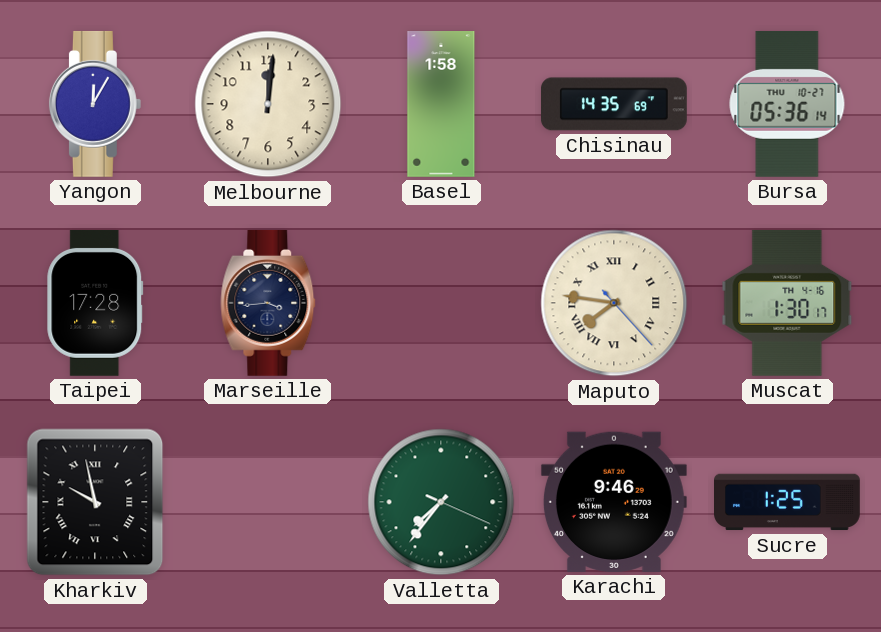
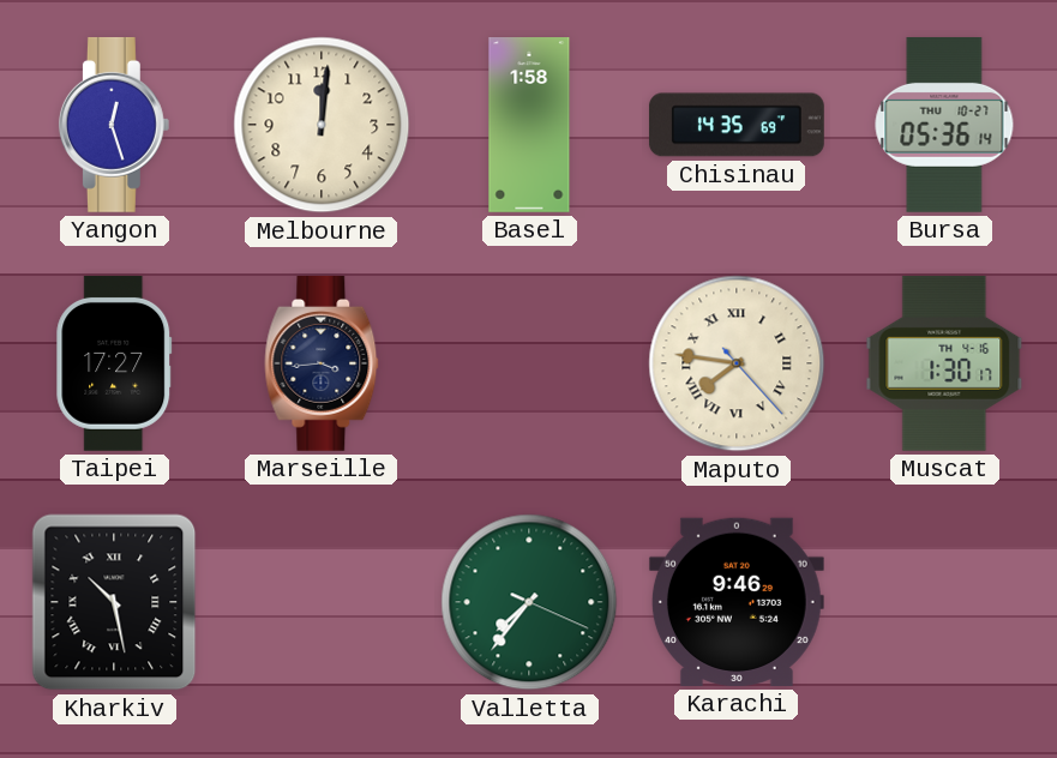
Yangon: 12:05 -> 12:27
Taipei: 17:28 -> 17:27
Kharkiv: 9:58 -> 10:28
Sucre: 1:25 -> none
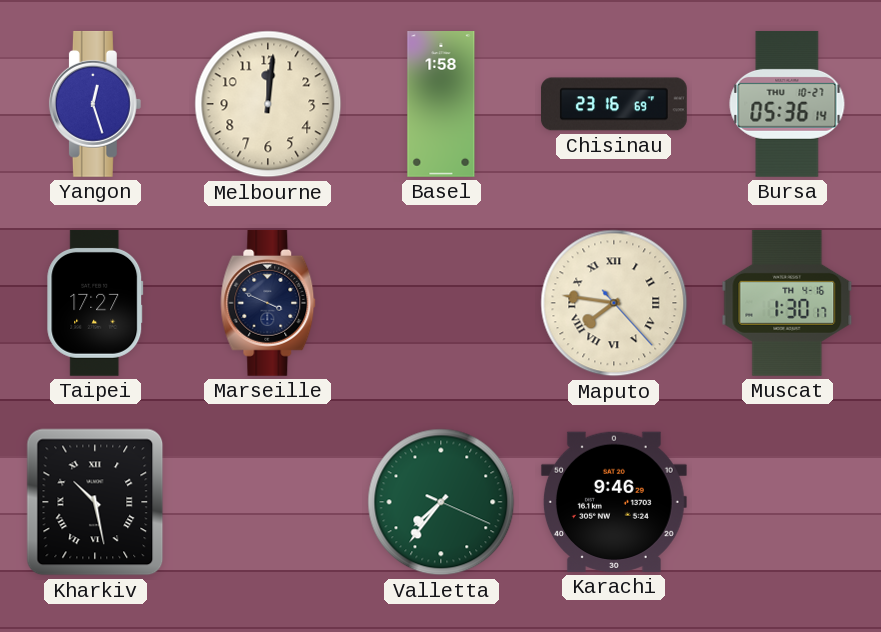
Chisinau: 14:35 -> 23:16
Marseille: 3:44 -> 3:49
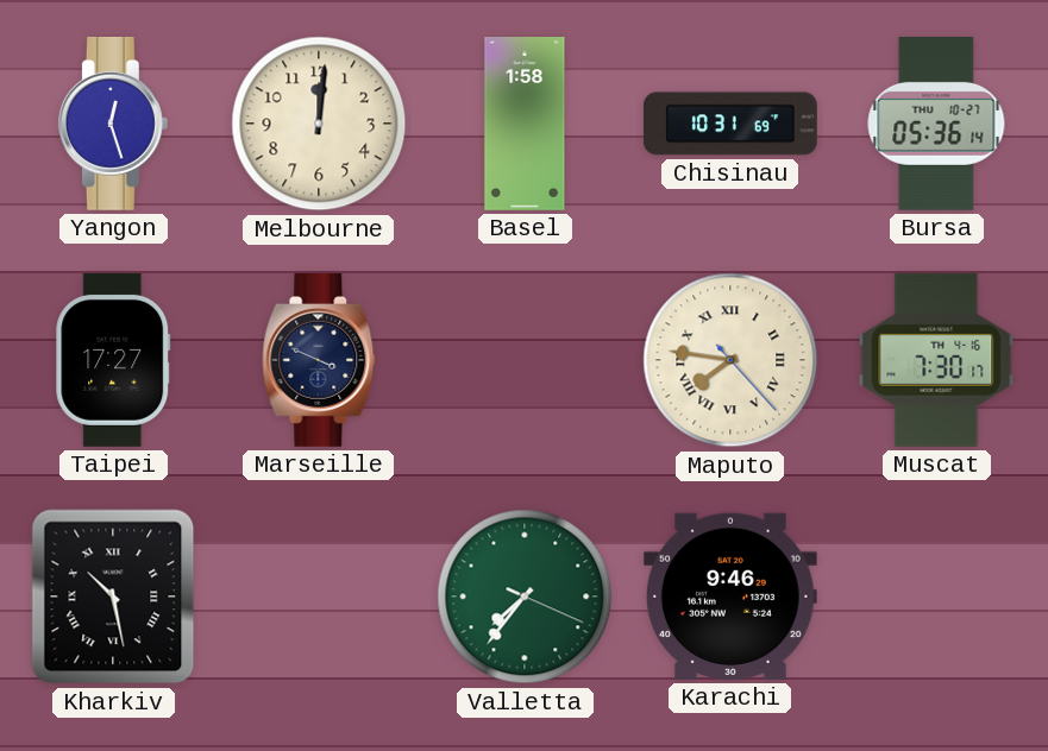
Chisinau: 23:16 -> 10:31
Muscat: 1:30 -> 7:30
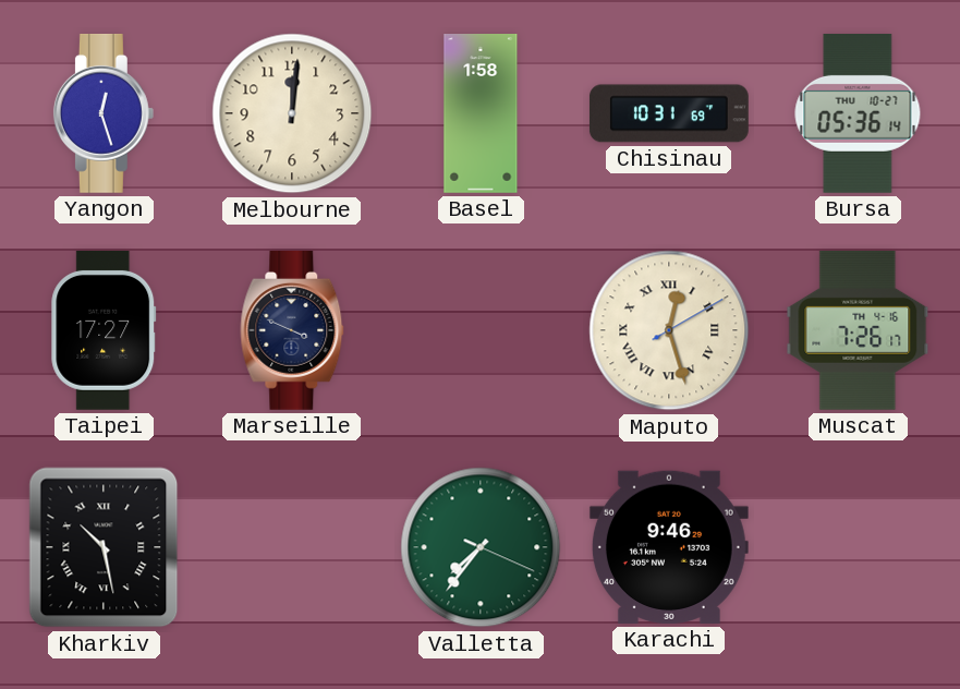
Maputo: 7:46 -> 12:27
Muscat: 7:30 -> 7:26
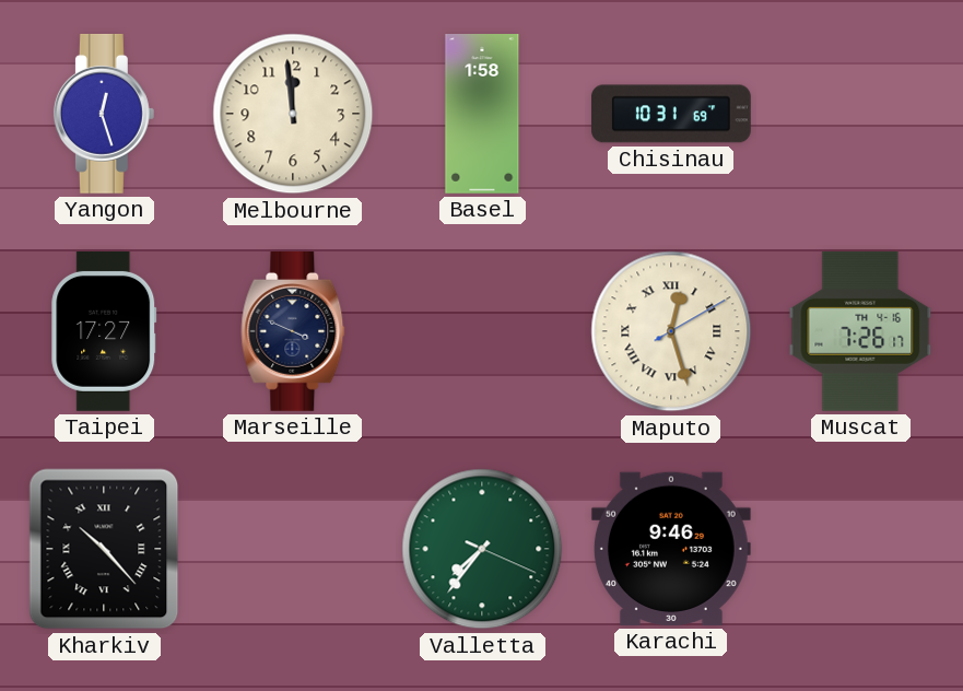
Melbourne: 12:01 -> 11:59
Bursa: 05:36 -> none
Kharkiv: 10:28 -> 10:23
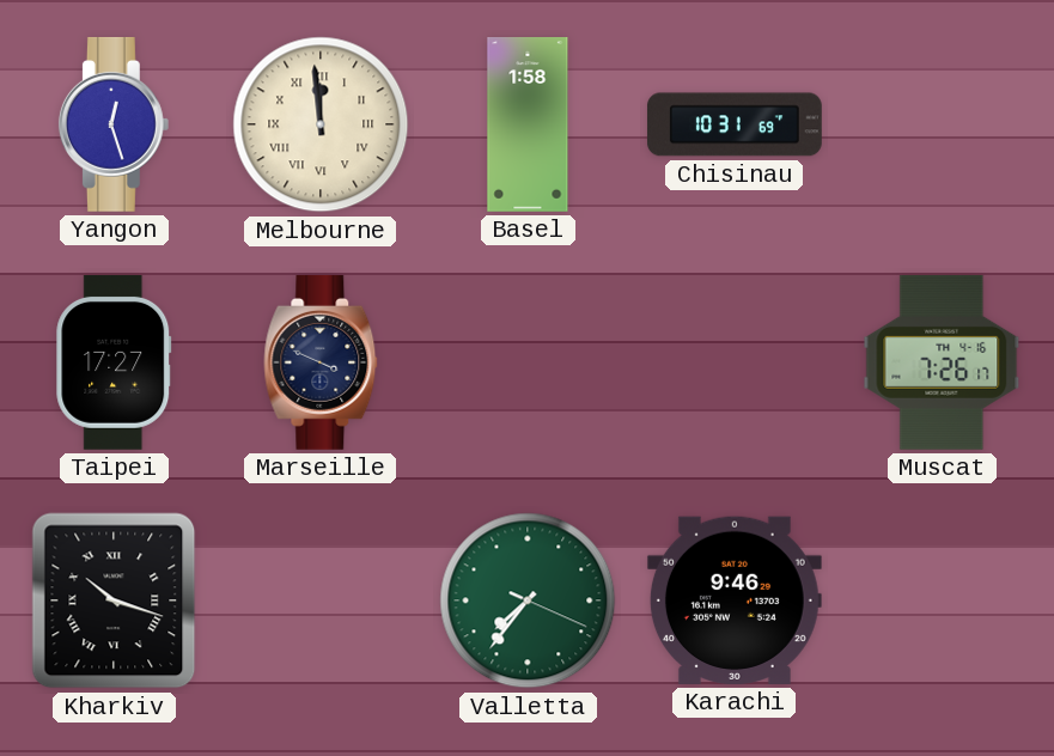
Melbourne numerals: Arabic -> Roman
Maputo: 12:27 -> none
Kharkiv: 10:23 -> 10:18
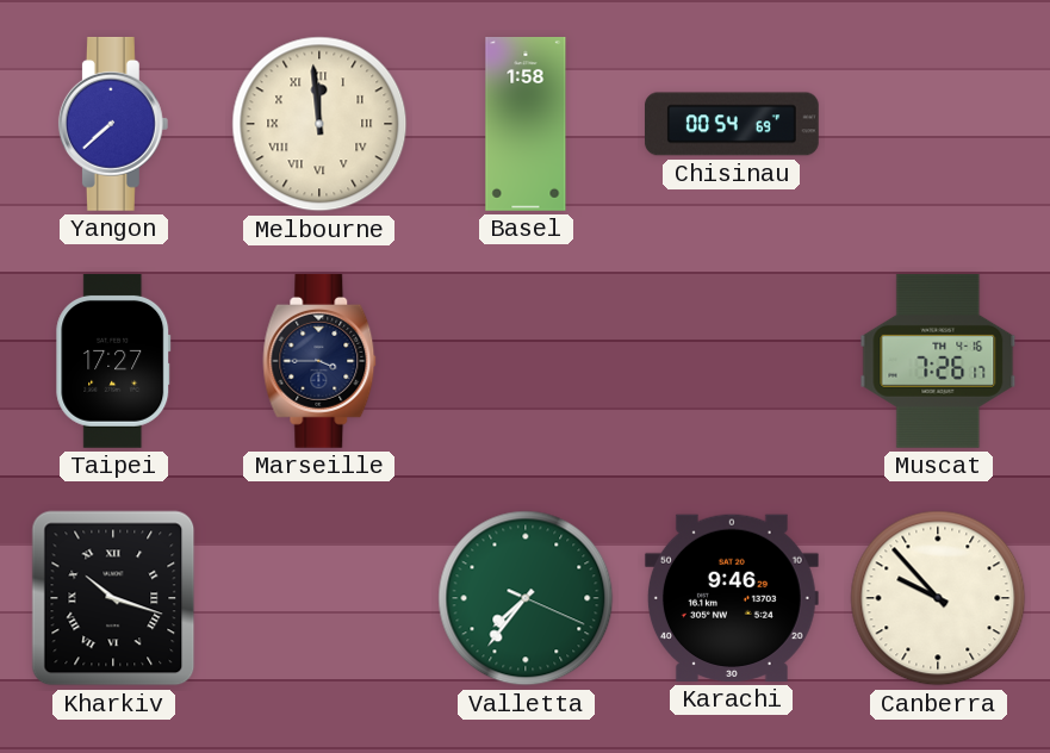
Yangon: 12:27 -> 7:38
Chisinau: 10:31 -> 00:54
Marseille: 3:49 -> 3:45
Canberra: none -> 9:53
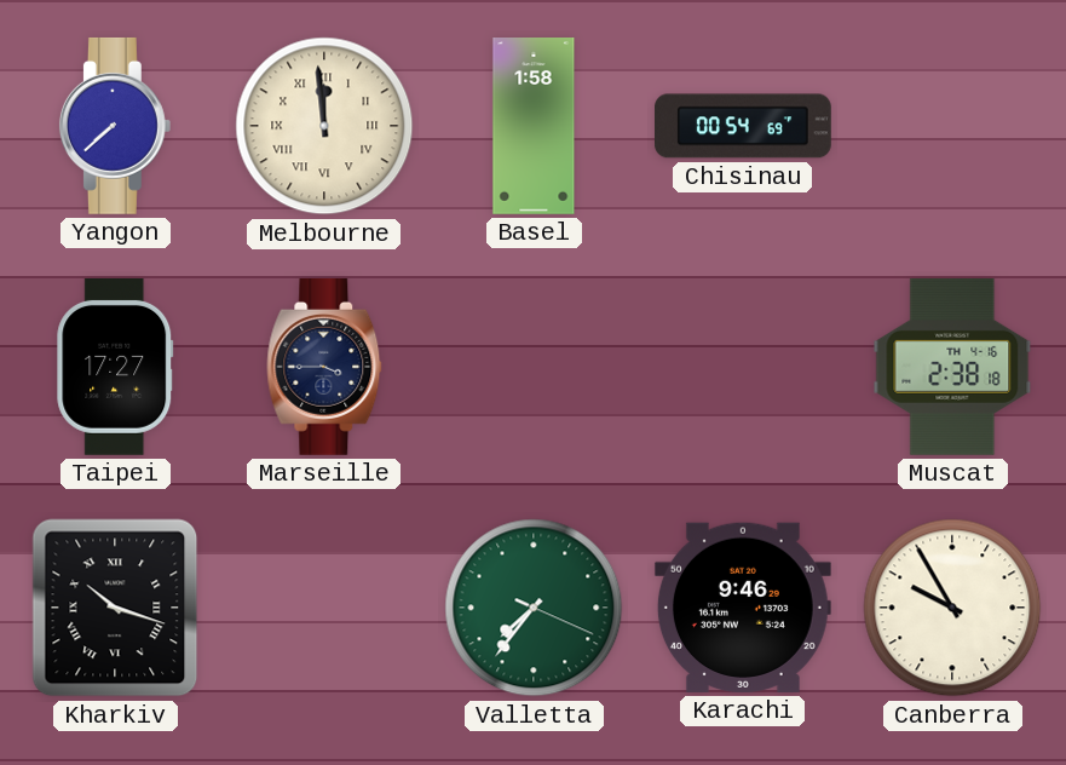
Muscat: 7:26 -> 2:38
Canberra: 9:53 -> 9:55
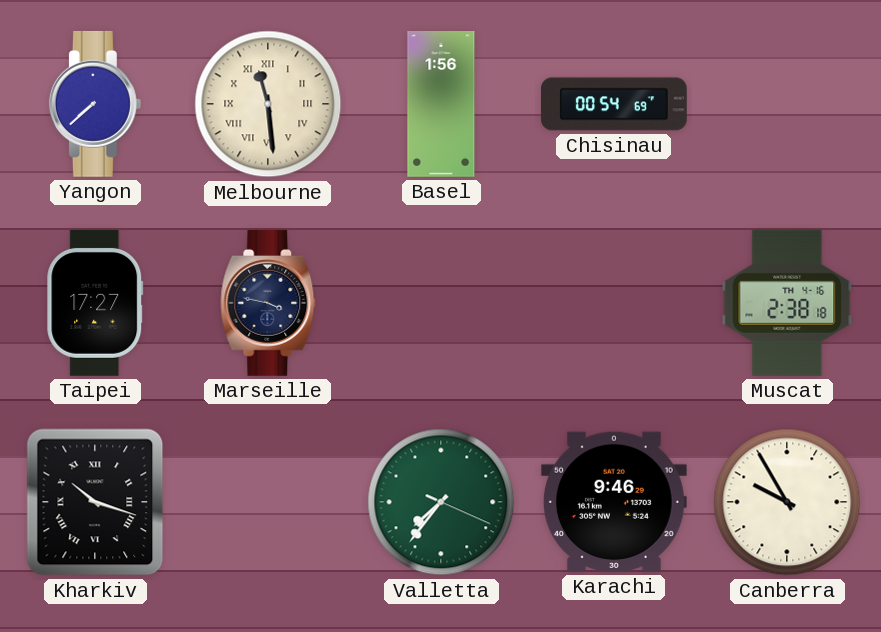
Melbourne: 11:59 -> 11:29
Basel: 1:58 -> 1:56
Marseille: 3:45 -> 3:47
